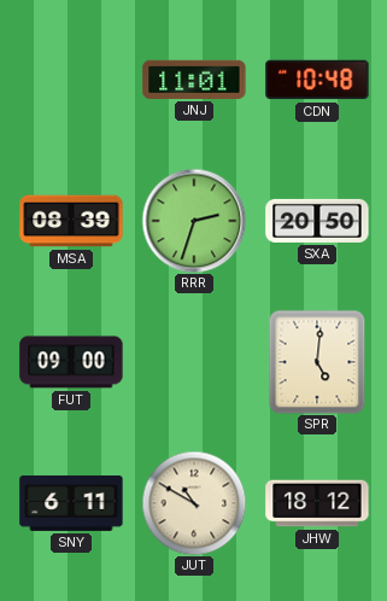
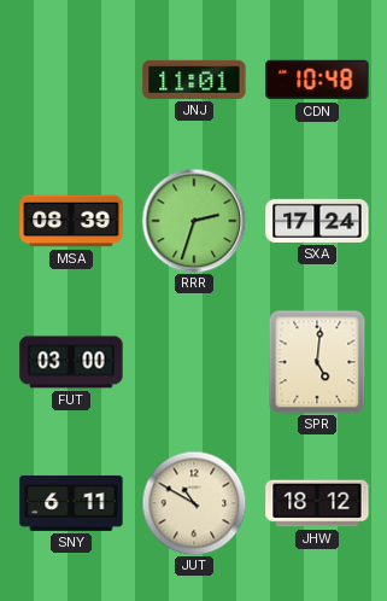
SXA: 20:50 -> 17:24
FUT: 09:00 -> 03:00
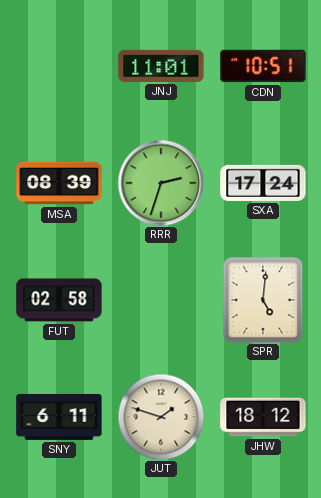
CDN: 10:48 -> 10:51
FUT: 03:00 -> 02:58
JUT: 10:50 -> 1:48
